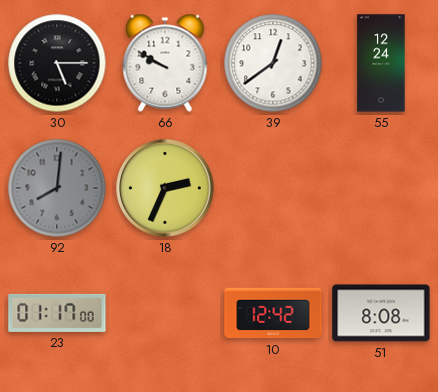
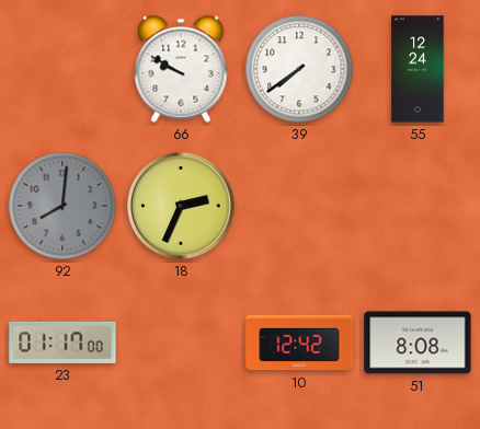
30: 5:15 -> none
39: 12:39 -> 7:39
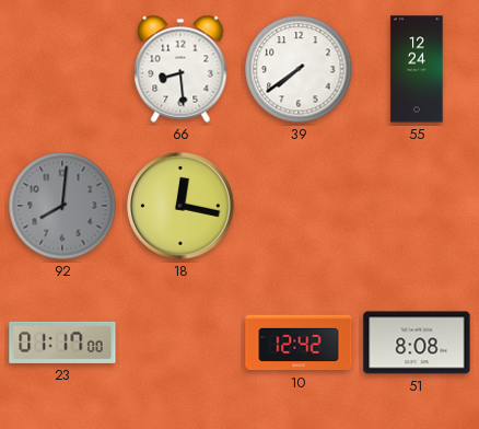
66: 9:50 -> 8:29
18: 2:34 -> 12:17
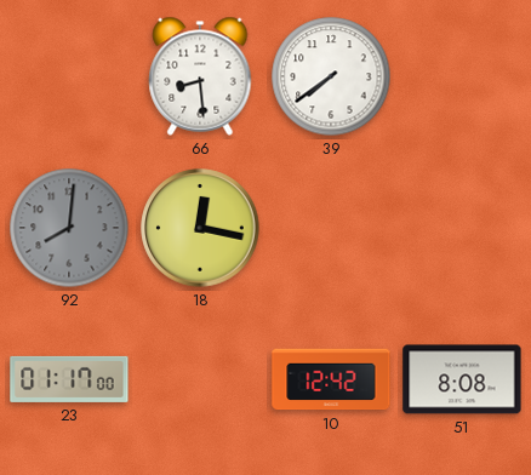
55: 12:24 -> none
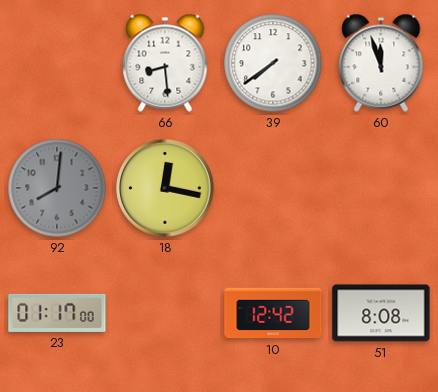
60: none -> 11:57
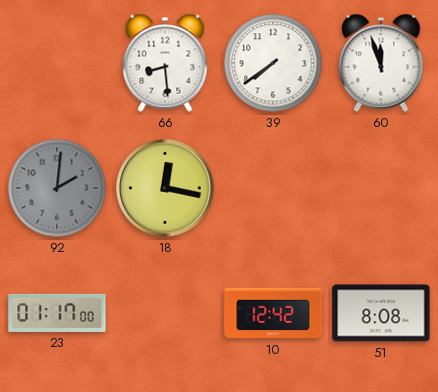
92: 8:01 -> 2:01
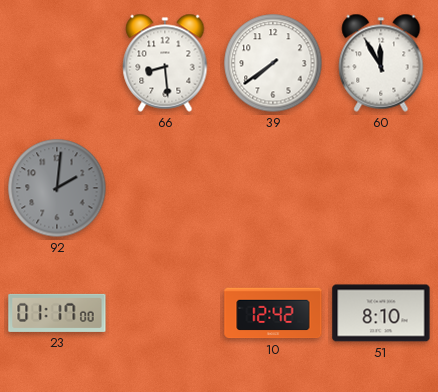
60: 11:57 -> 11:55
18: 12:17 -> none
51: 8:08 -> 8:10
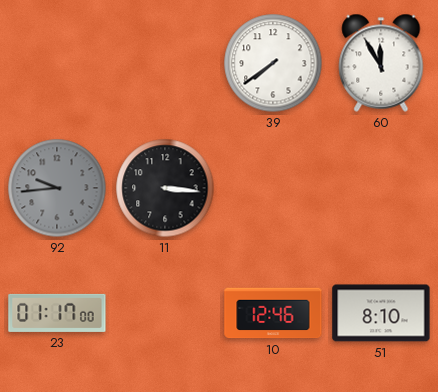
66: 8:29 -> none
92: 2:01 -> 9:44
11: none -> 3:16
10: 12:42 -> 12:46
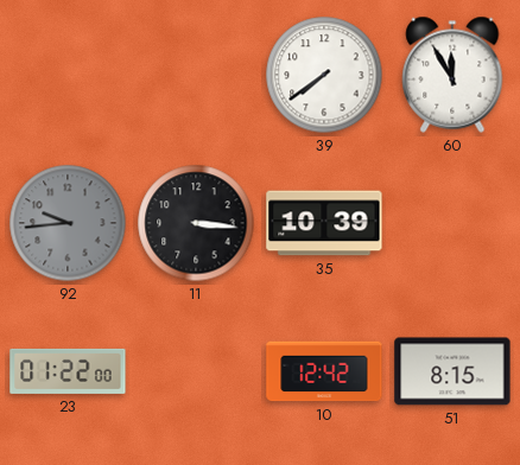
35: none -> 10:39
23: 01:17 -> 01:22
10: 12:46 -> 12:42
51: 8:10 -> 8:15
